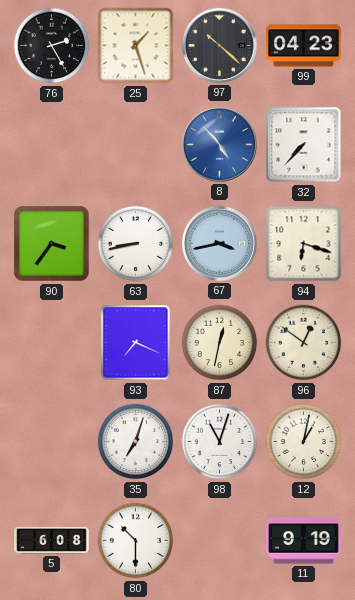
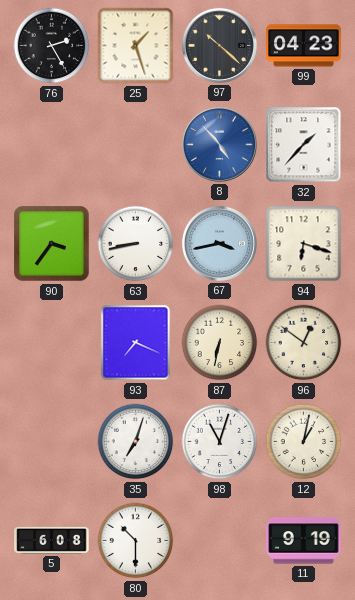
32: 7:37 -> 1:37
87: 12:32 -> 6:32
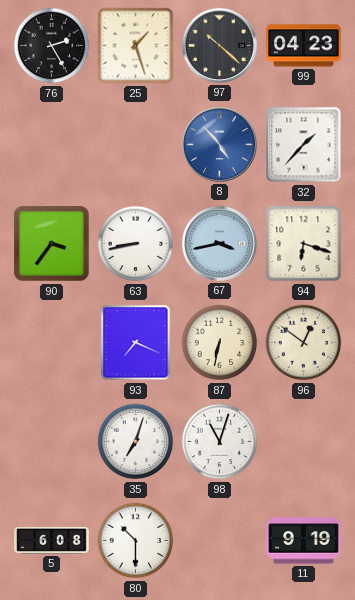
12: 1:02 -> none
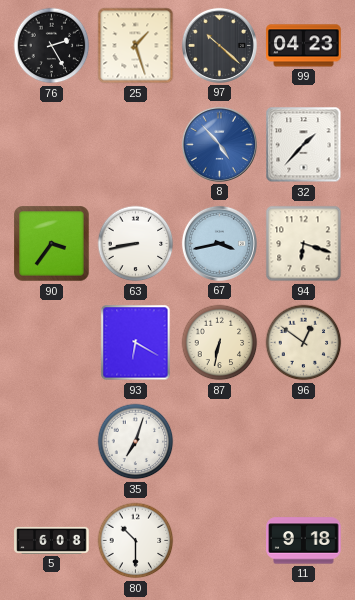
93: 7:19 -> 6:20
98: 11:03 -> none
11: 9:19 -> 9:18
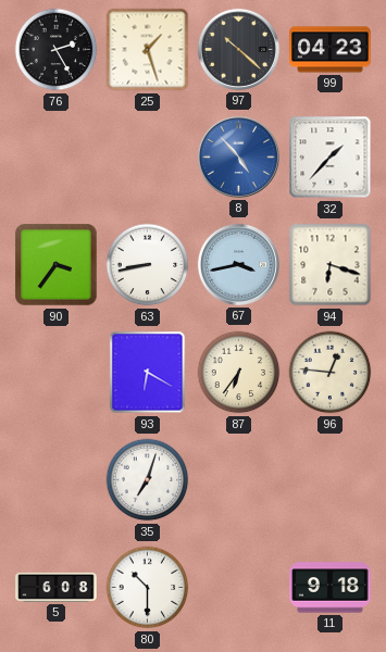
87: 6:32 -> 6:36
96: 12:51 -> 12:46
